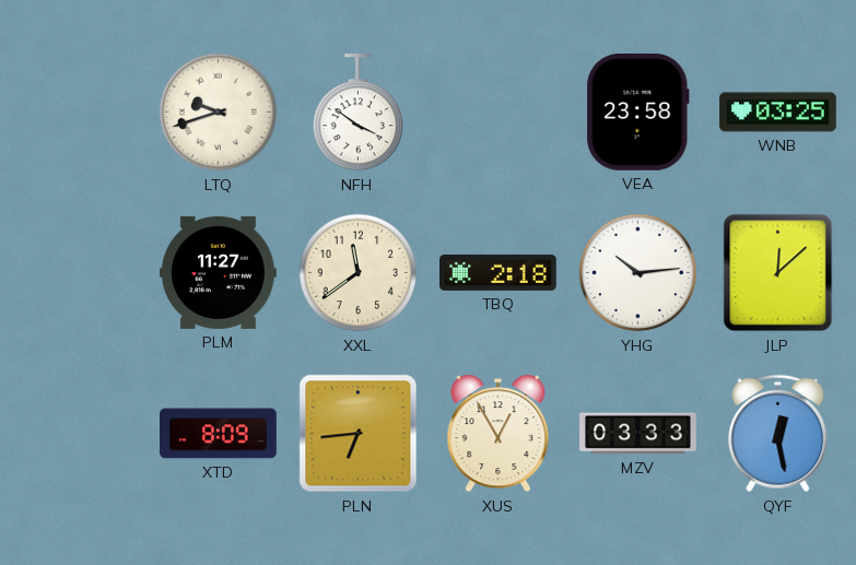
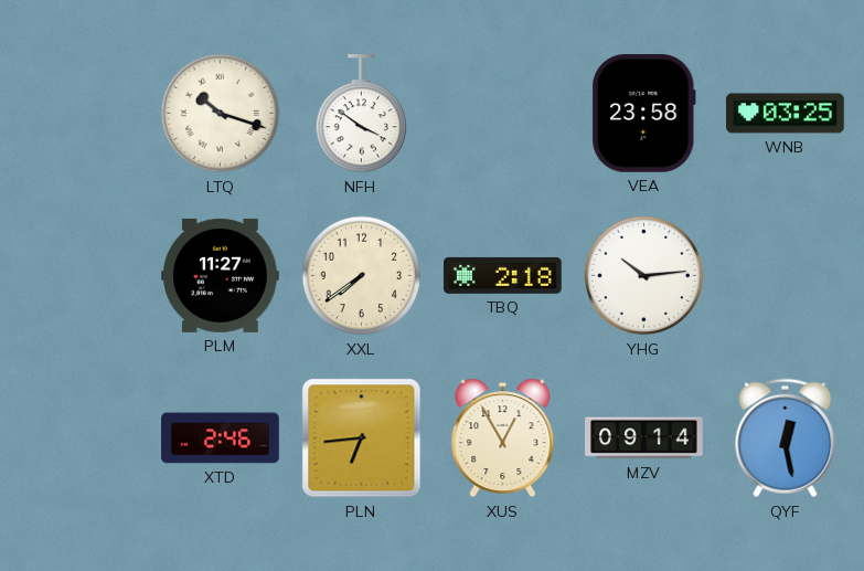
LTQ: 9:42 -> 10:18
XXL: 11:39 -> 7:39
JLP: 12:08 -> none
XTD: 8:09 -> 2:46
MZV: 03:33 -> 09:14
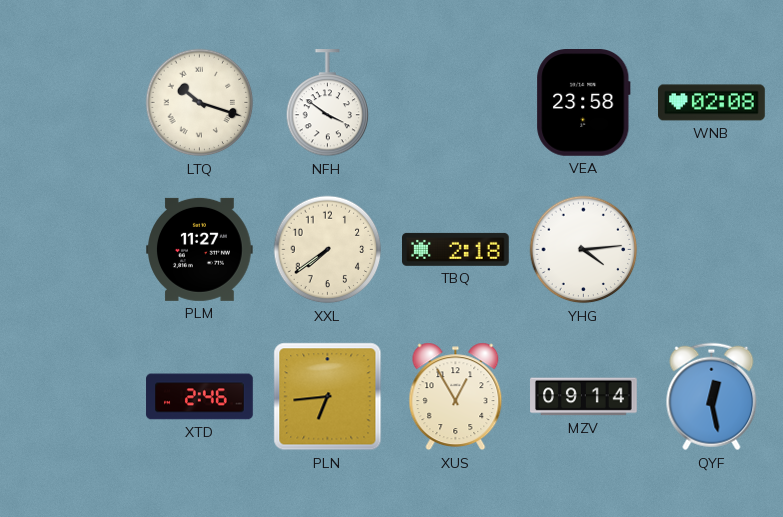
WNB: 03:25 -> 02:08
YHG: 10:14 -> 4:14
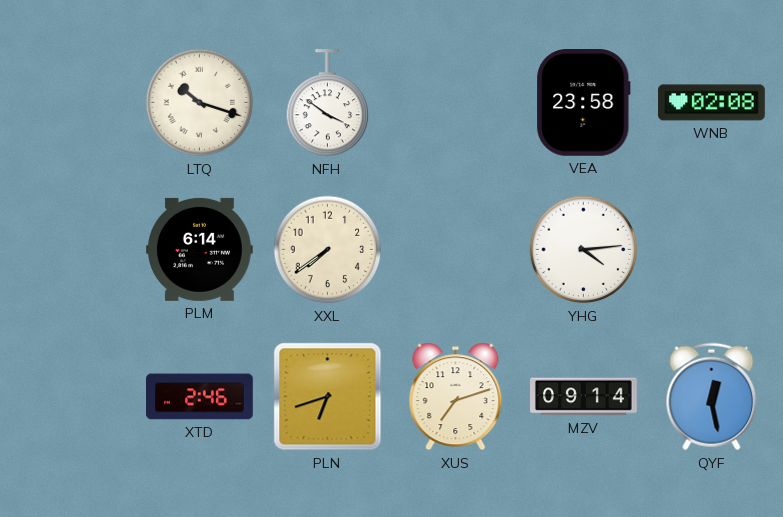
PLM: 11:27 -> 6:14
TBQ: 2:18 -> none
PLN: 6:44 -> 6:42
XUS: 12:55 -> 7:12
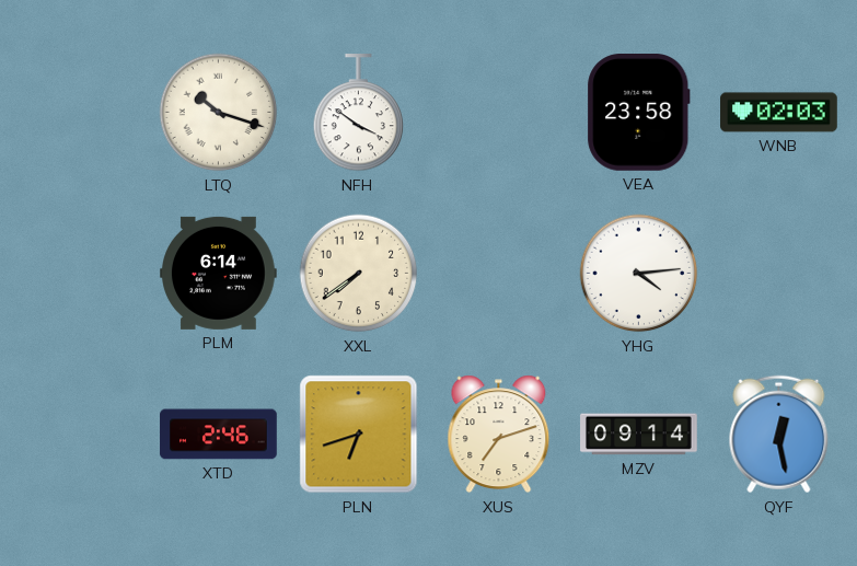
WNB: 02:08 -> 02:03
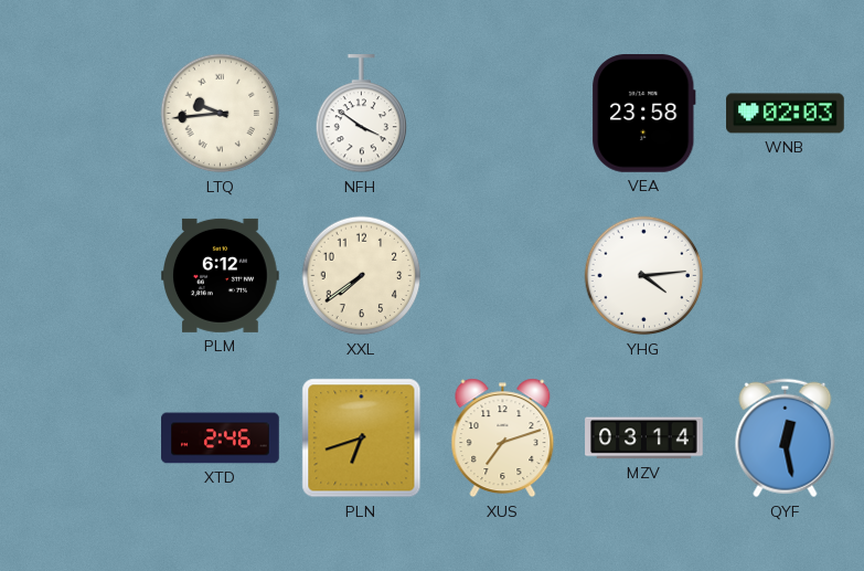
LTQ: 10:18 -> 9:44
PLM: 6:14 -> 6:12
MZV: 09:14 -> 03:14
